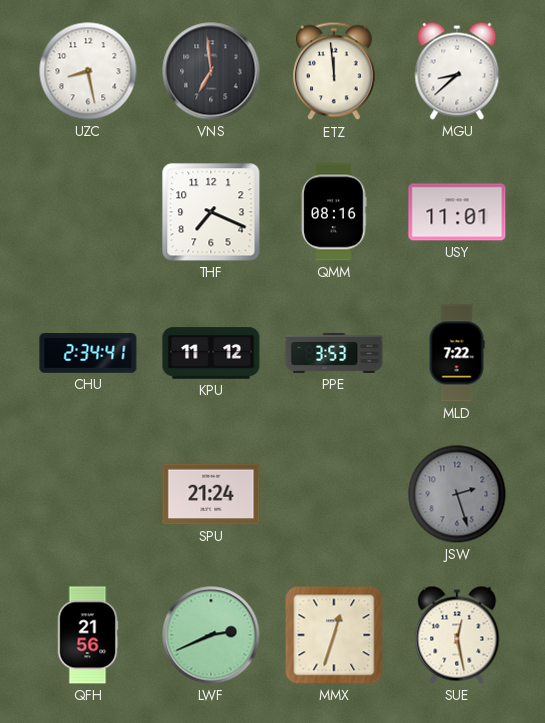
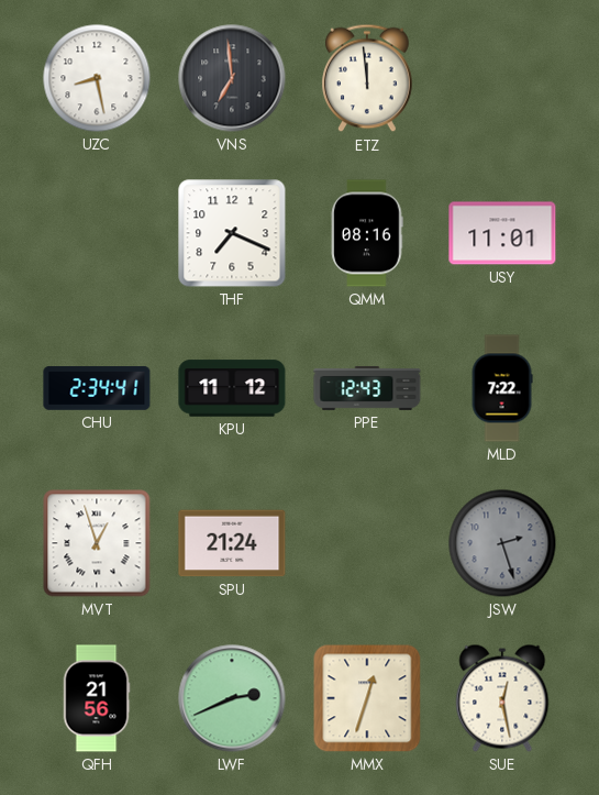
MGU: 8:38 -> none
PPE: 3:53 -> 12:43
MVT: none -> 12:57
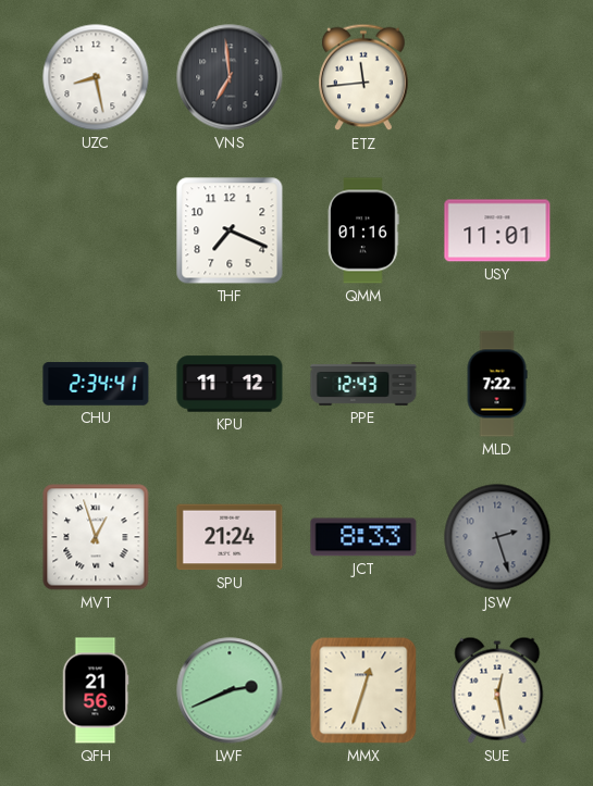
ETZ: 11:59 -> 11:44
QMM: 08:16 -> 01:16
JCT: none -> 8:33
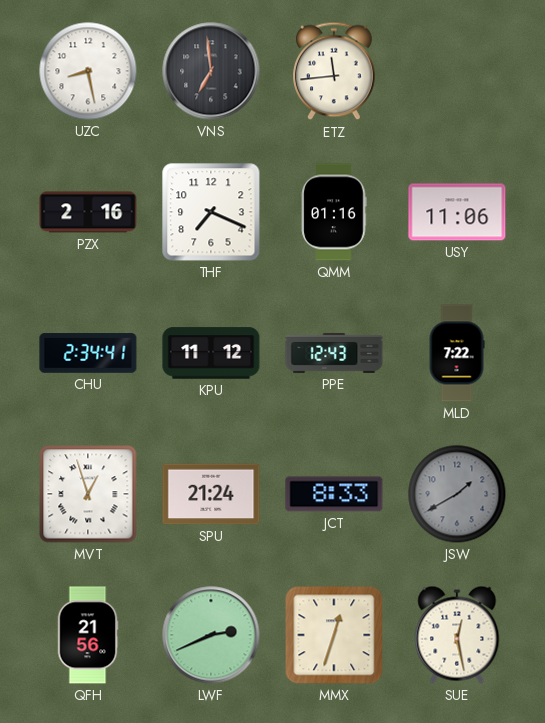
PZX: none -> 2:16
USY: 11:01 -> 11:06
JSW: 2:27 -> 1:40
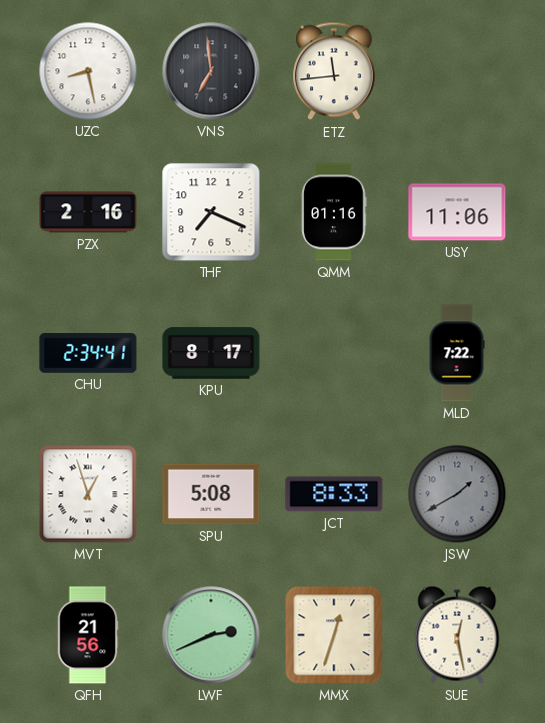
KPU: 11:12 -> 8:17
PPE: 12:43 -> none
SPU: 21:24 -> 5:08
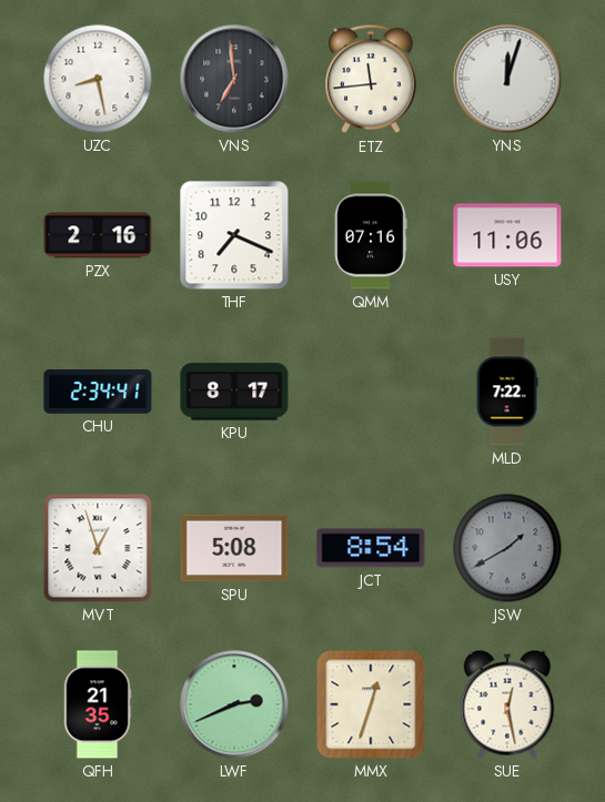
YNS: none -> 12:03
QMM: 01:16 -> 07:16
JCT: 8:33 -> 8:54
QFH: 21:56 -> 21:35
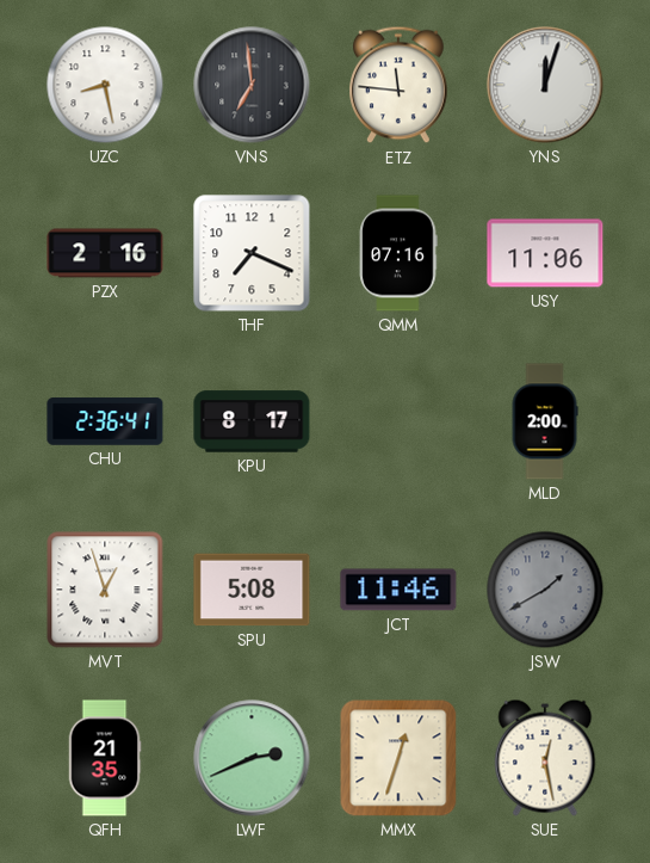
ETZ: 11:44 -> 11:46
CHU: 2:34 -> 2:36
MLD: 7:22 -> 2:00
JCT: 8:54 -> 11:46
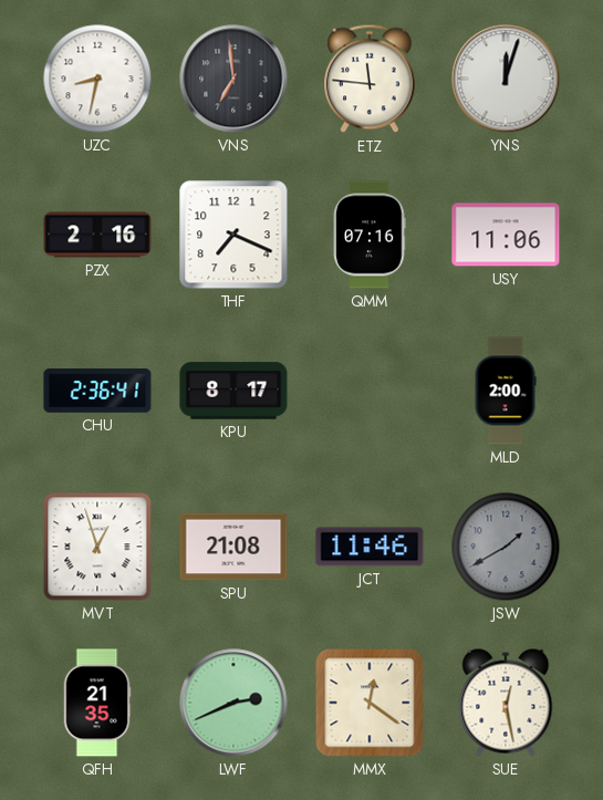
UZC: 8:28 -> 8:32
SPU: 5:08 -> 21:08
MMX: 12:33 -> 12:21
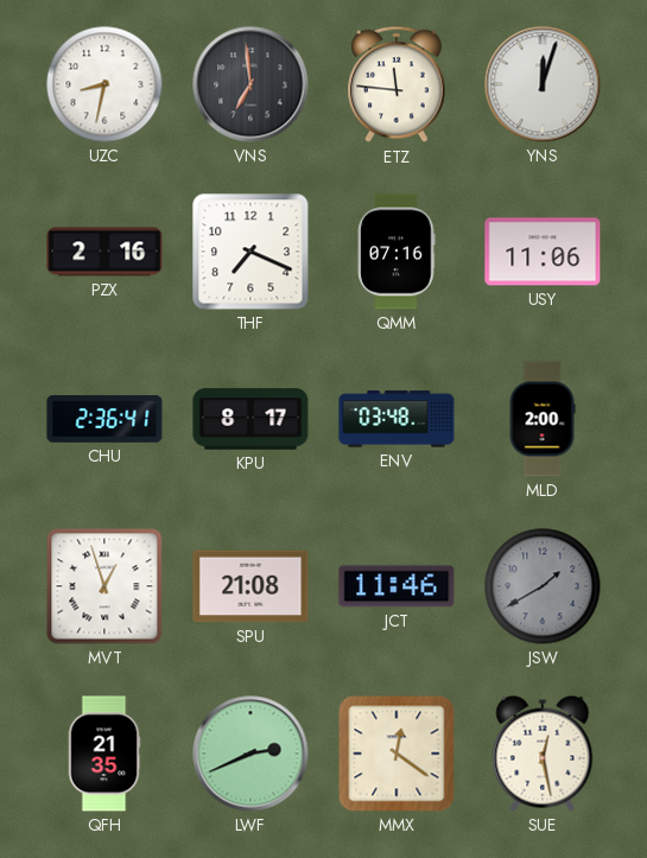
ENV: none -> 03:48
